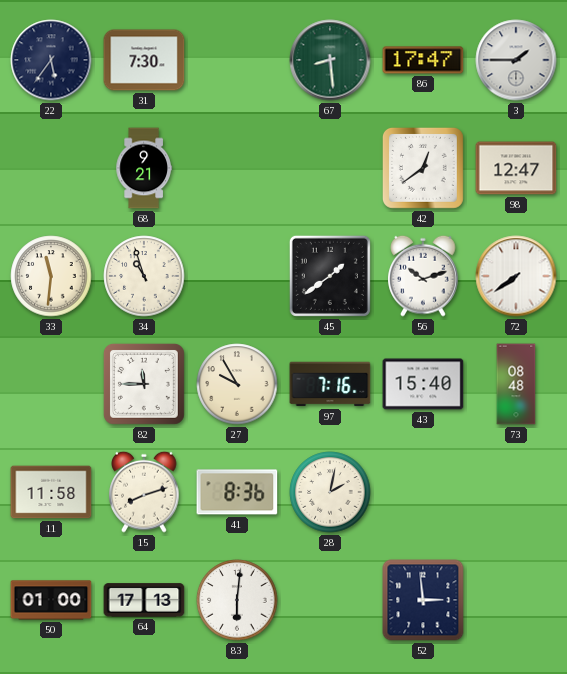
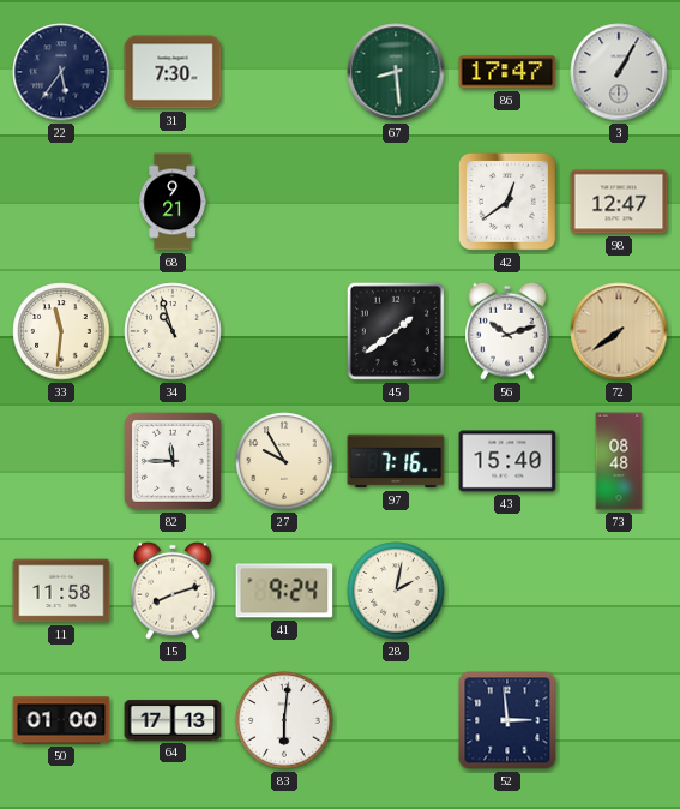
3: 1:45 -> 1:05
72 dial: white -> champagne
41: 8:36 -> 9:24
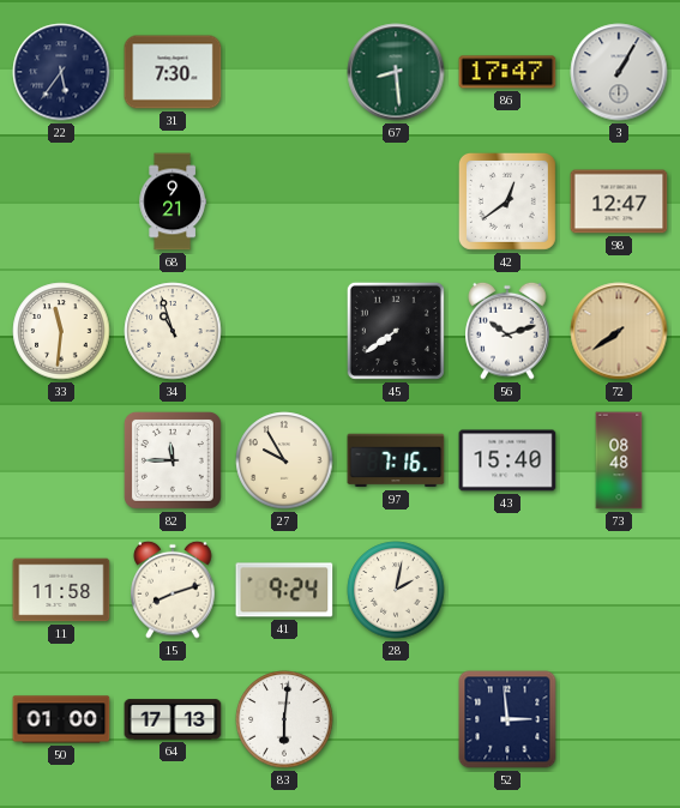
45: 1:39 -> 7:39
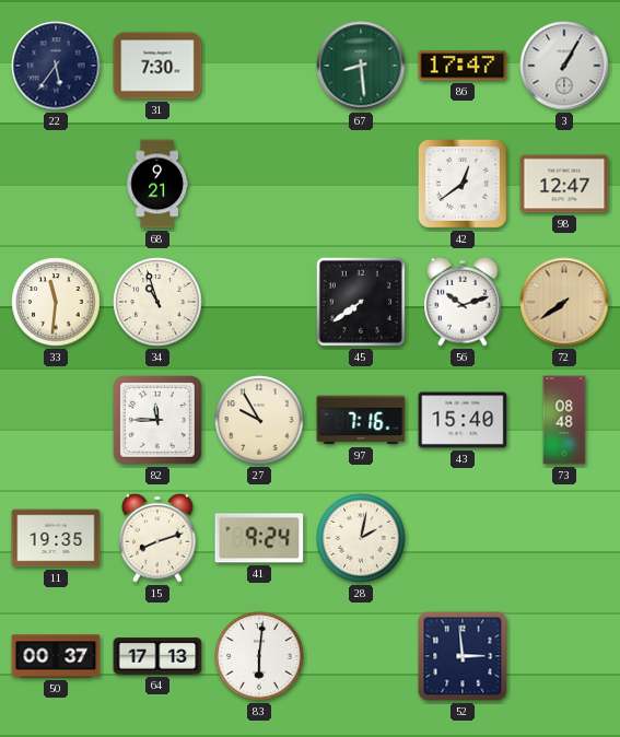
11: 11:58 -> 19:35
50: 01:00 -> 00:37
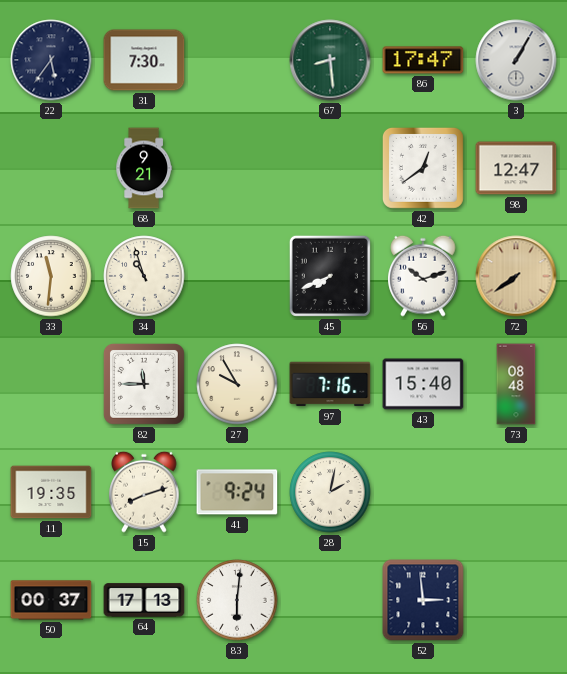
45: 7:39 -> 7:41
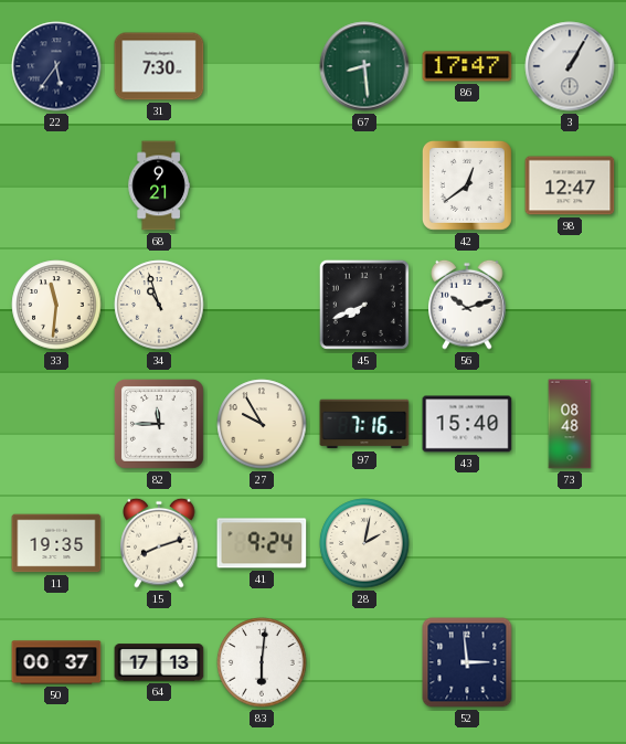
72: 7:39 -> none
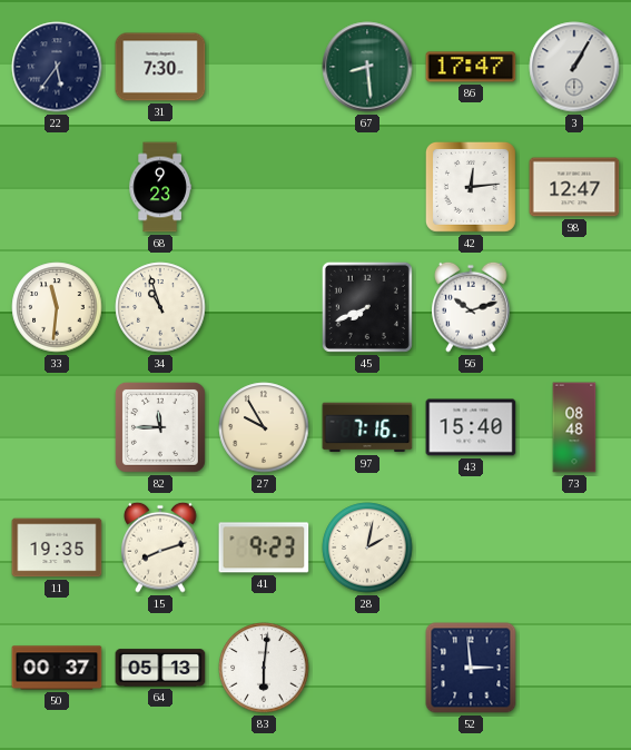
68: 9:21 -> 9:23
42: 12:39 -> 12:14
41: 9:24 -> 9:23
64: 17:13 -> 05:13
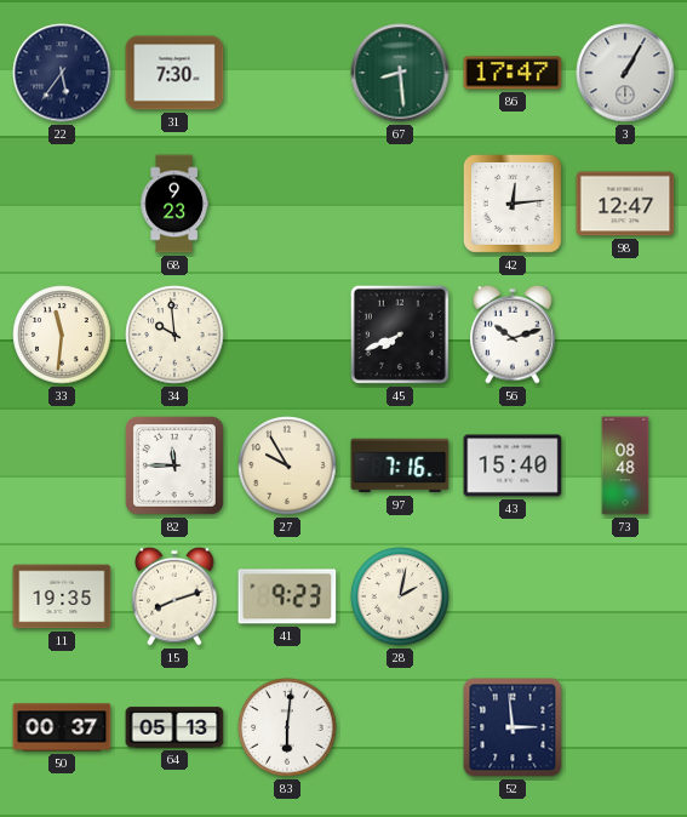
34: 10:57 -> 9:59
